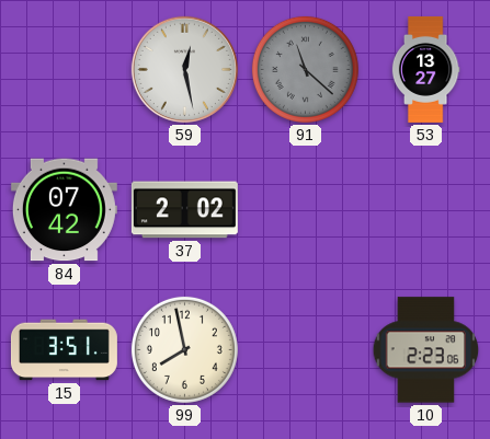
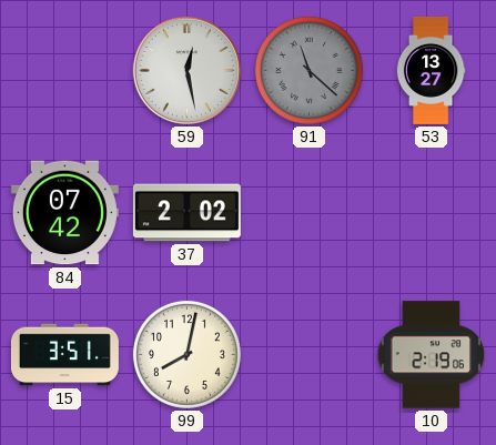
99: 7:58 -> 8:02
10: 2:23 -> 2:19
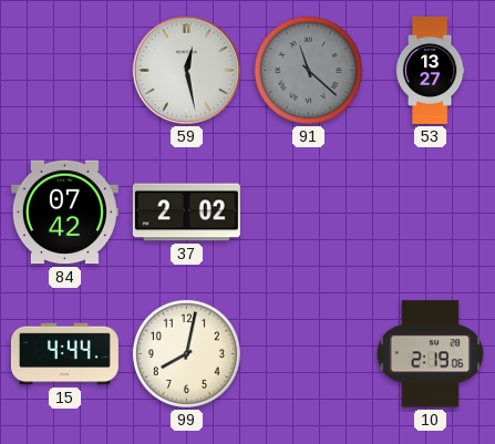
15: 3:51 -> 4:44
